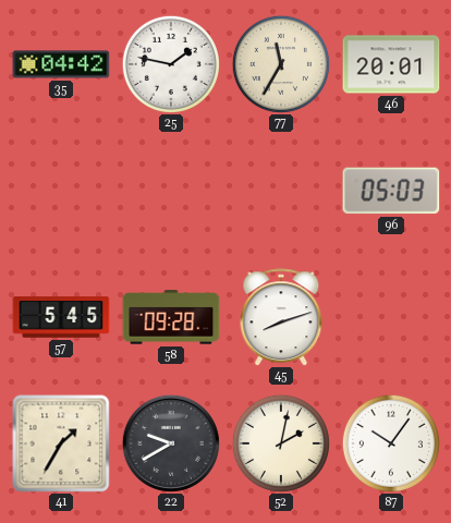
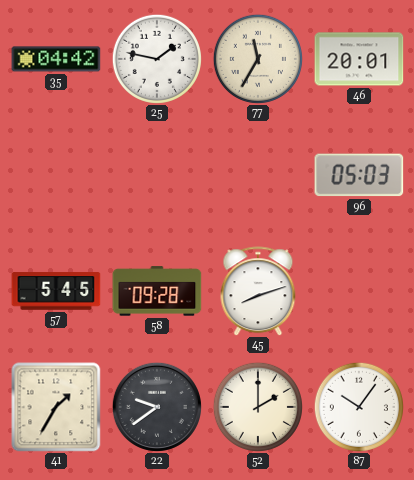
22: 9:40 -> 9:39
52: 2:02 -> 2:00
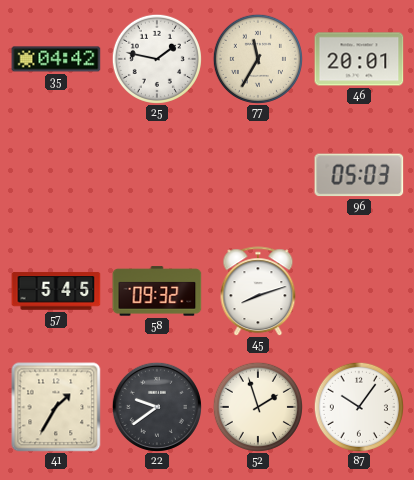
58: 09:28 -> 09:32
52: 2:00 -> 1:57
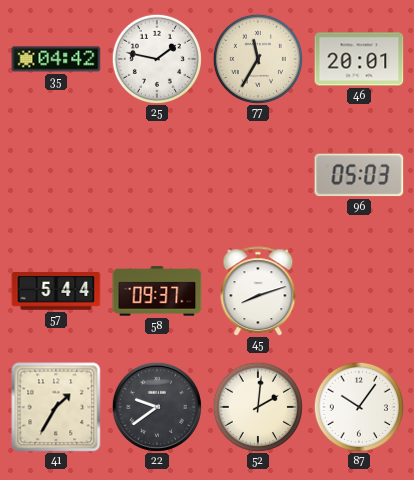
57: 5:45 -> 5:44
58: 09:32 -> 09:37
52: 1:57 -> 2:01
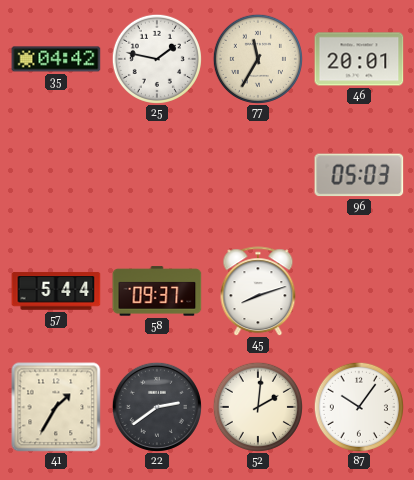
22: 9:39 -> 2:39
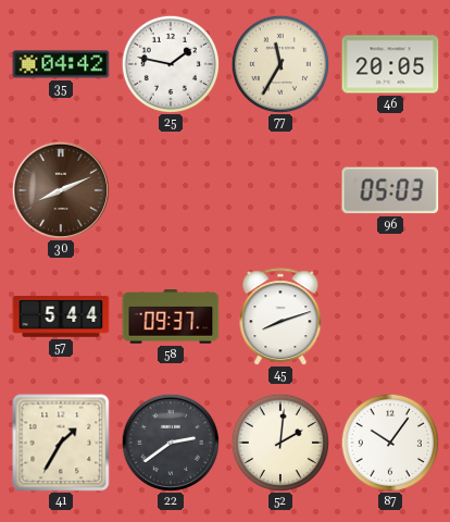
46: 20:01 -> 20:05
30: none -> 8:11
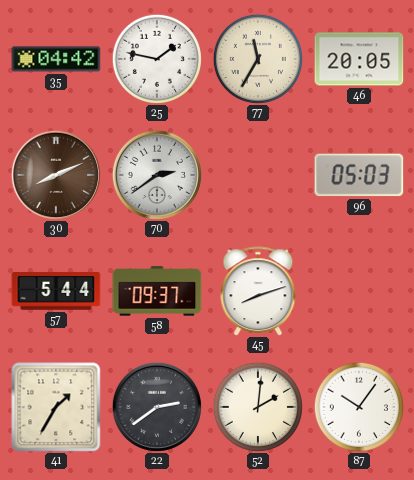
70: none -> 2:39
